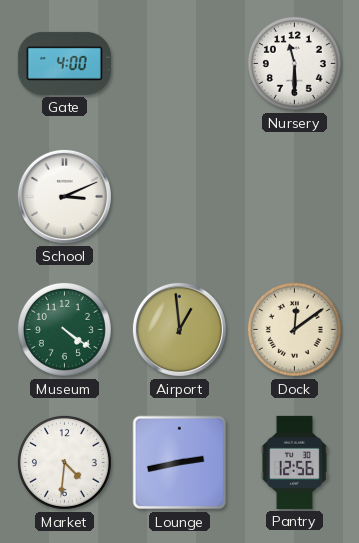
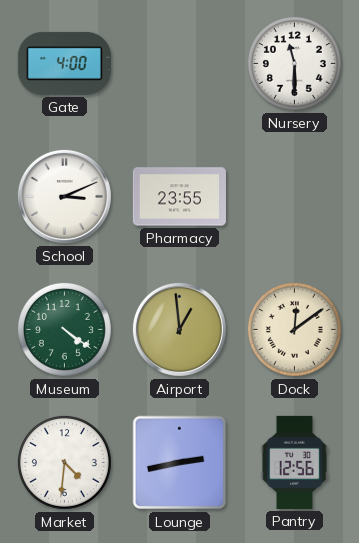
Pharmacy: none -> 23:55
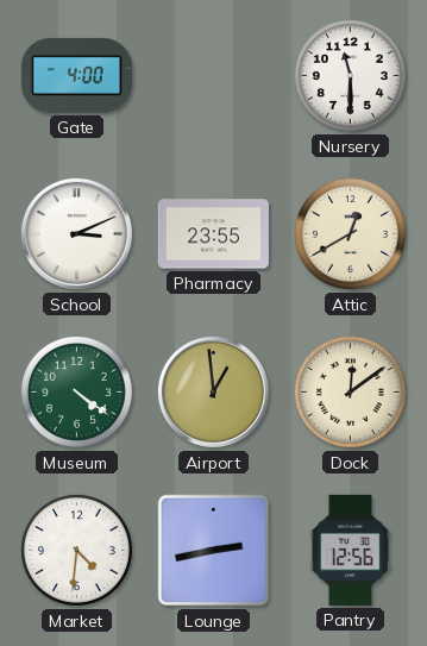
Attic: none -> 12:40
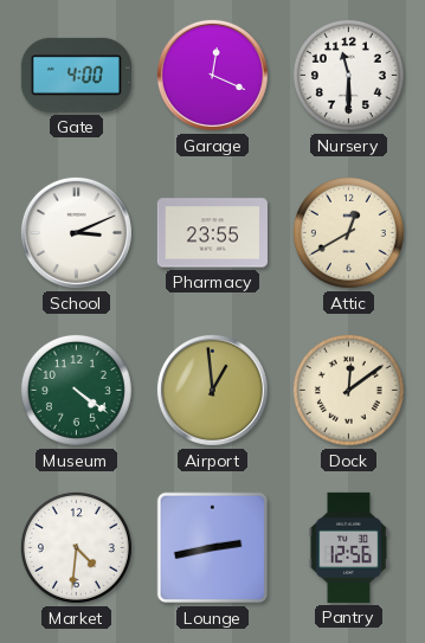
Garage: none -> 12:19
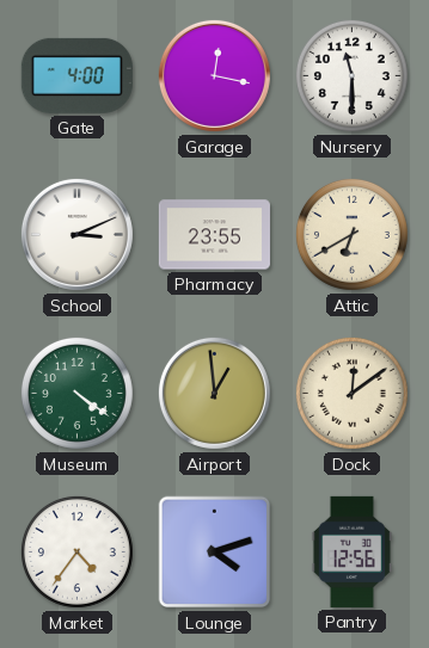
Garage: 12:19 -> 12:17
Attic: 12:40 -> 6:40
Market: 4:31 -> 4:36
Lounge: 2:43 -> 4:12
